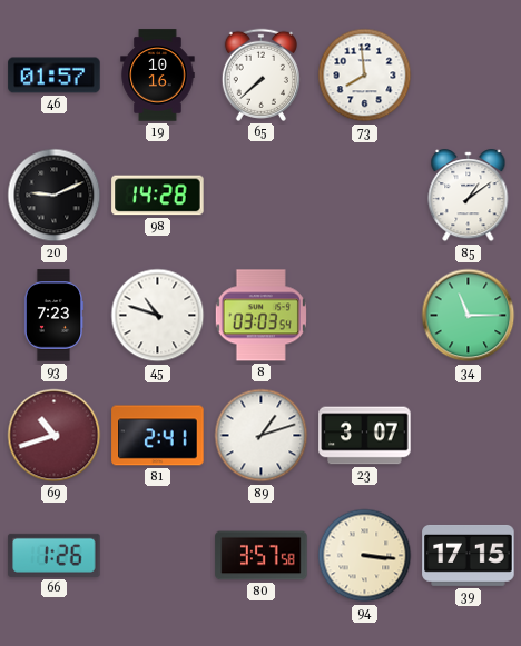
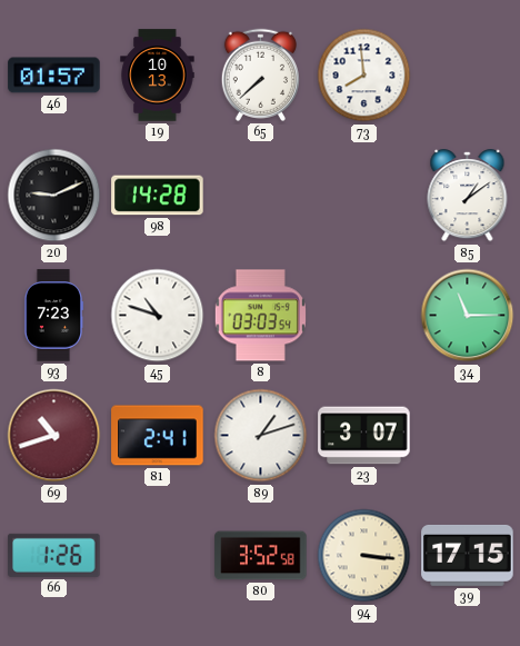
19: 10:16 -> 10:13
80: 3:57 -> 3:52
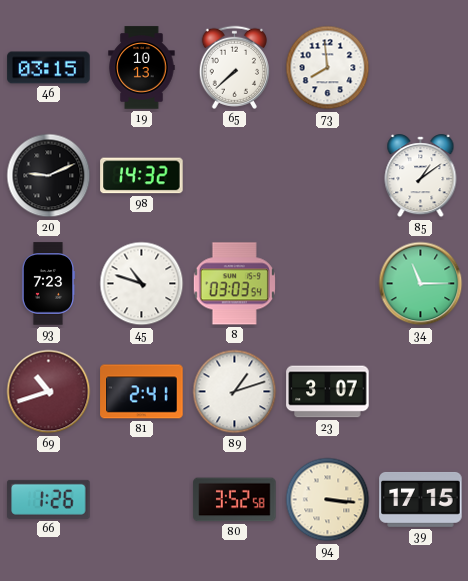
46: 01:57 -> 03:15
98: 14:28 -> 14:32
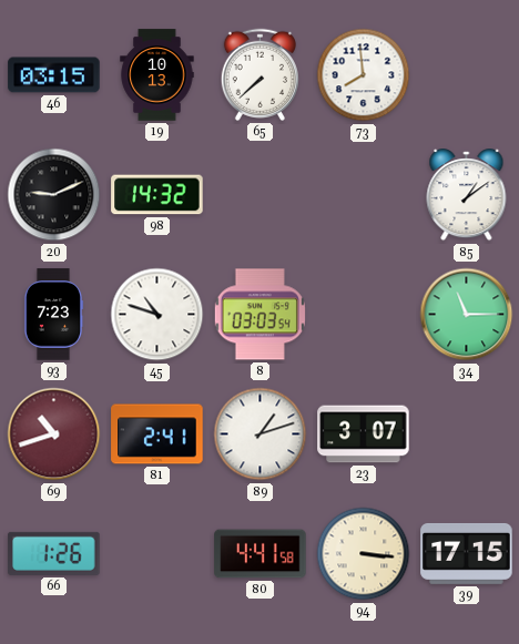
80: 3:52 -> 4:41
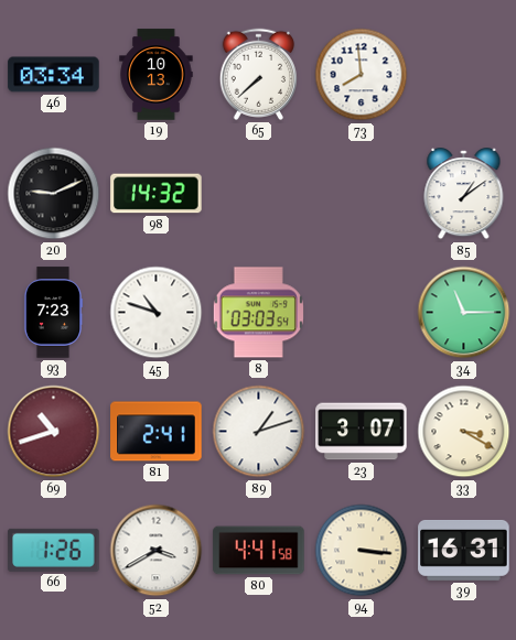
46: 03:15 -> 03:34
33: none -> 3:20
52: none -> 3:40
39: 17:15 -> 16:31
